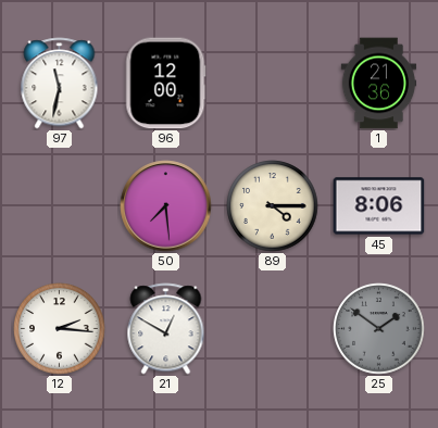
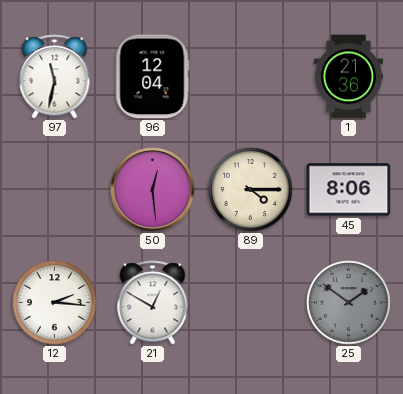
96: 12:00 -> 12:04
50: 7:29 -> 12:29
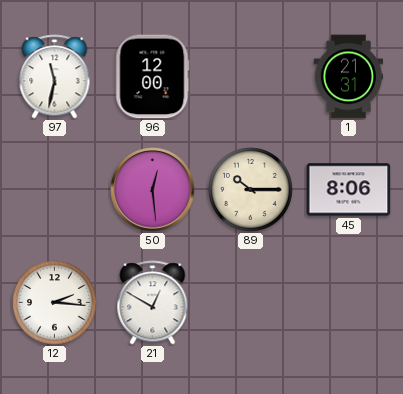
96: 12:04 -> 12:00
1: 21:36 -> 21:31
89: 4:15 -> 10:15
25: 1:51 -> none
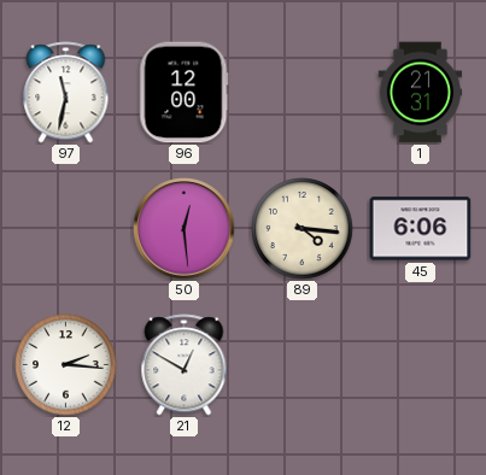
89: 10:15 -> 4:16
45: 8:06 -> 6:06
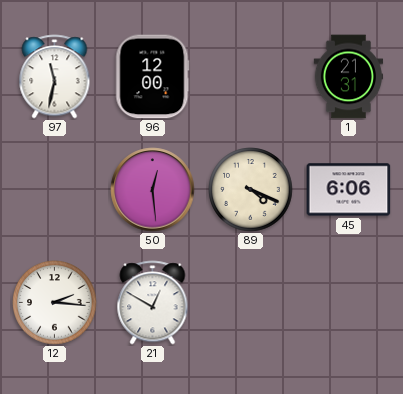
89: 4:16 -> 4:19
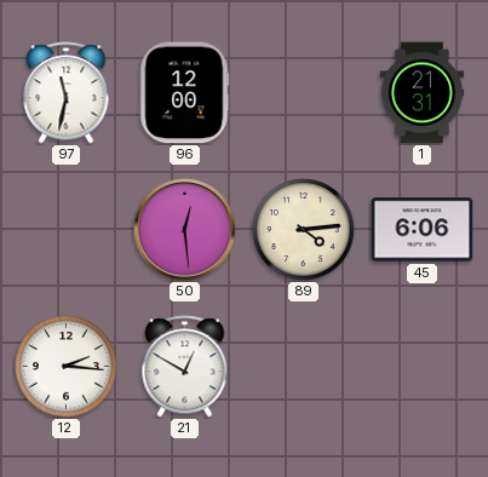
89: 4:19 -> 4:14
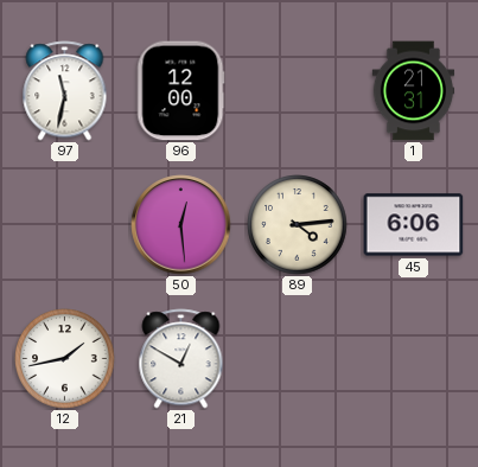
12: 2:16 -> 1:43
